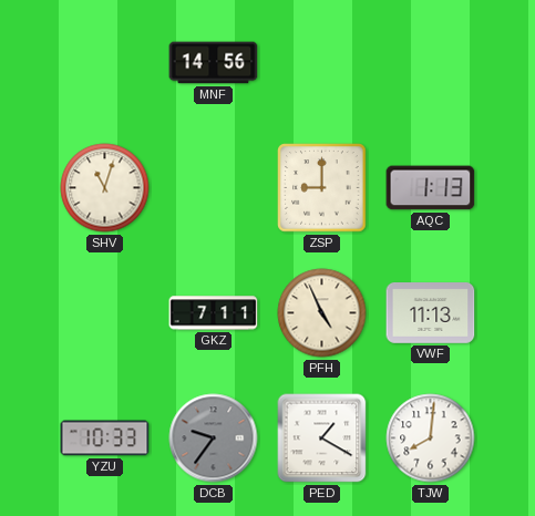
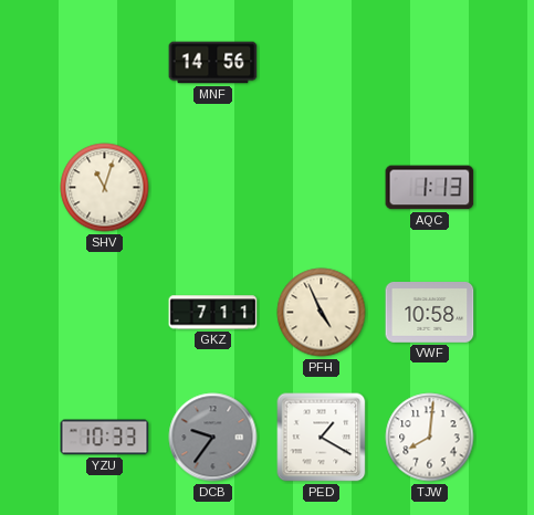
ZSP: 9:00 -> none
VWF: 11:13 -> 10:58
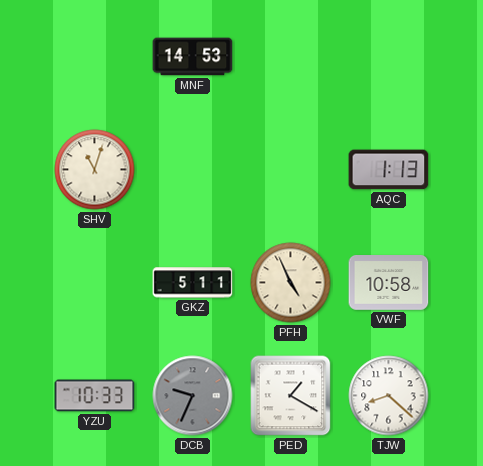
MNF: 14:56 -> 14:53
GKZ: 7:11 -> 5:11
DCB: 9:36 -> 9:34
TJW: 8:01 -> 8:22
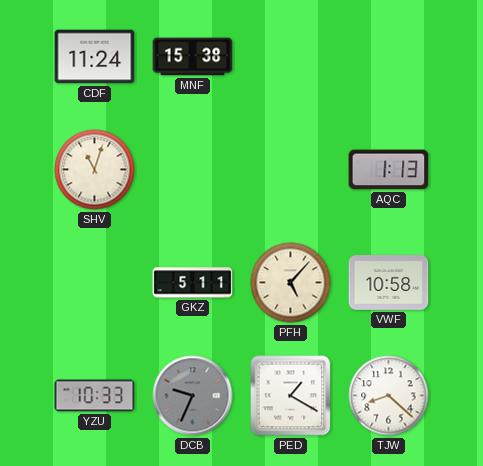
CDF: none -> 11:24
MNF: 14:53 -> 15:38
PFH: 4:56 -> 5:07
